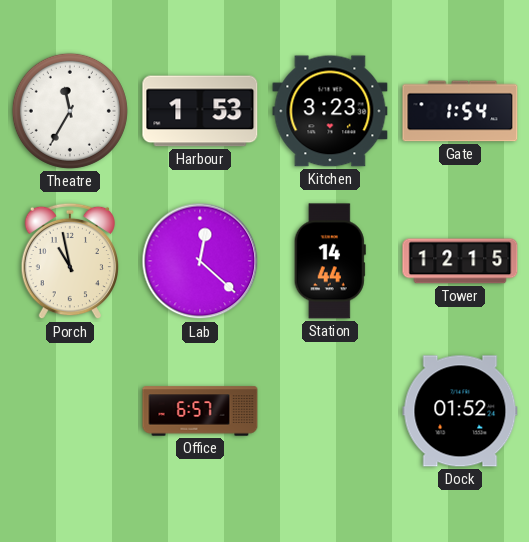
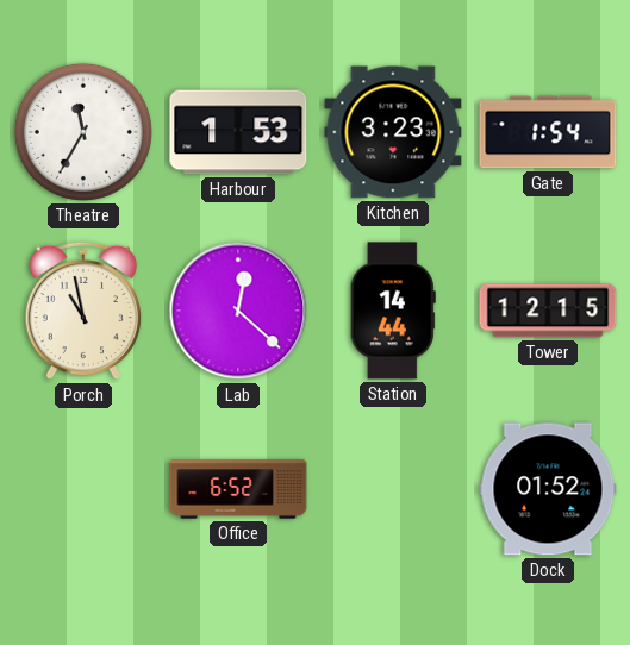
Office: 6:57 -> 6:52
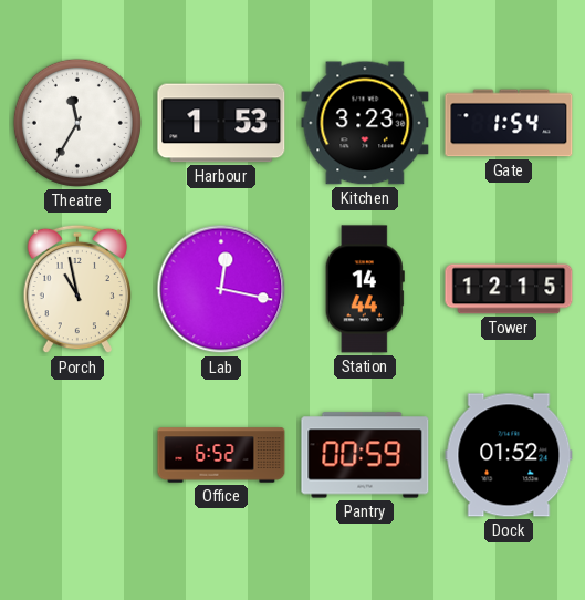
Lab: 12:22 -> 12:17
Pantry: none -> 00:59
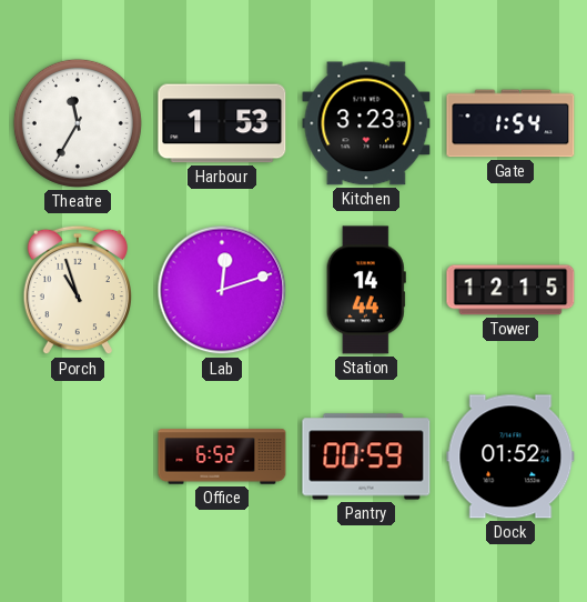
Porch: 10:58 -> 10:57
Lab: 12:17 -> 12:12
